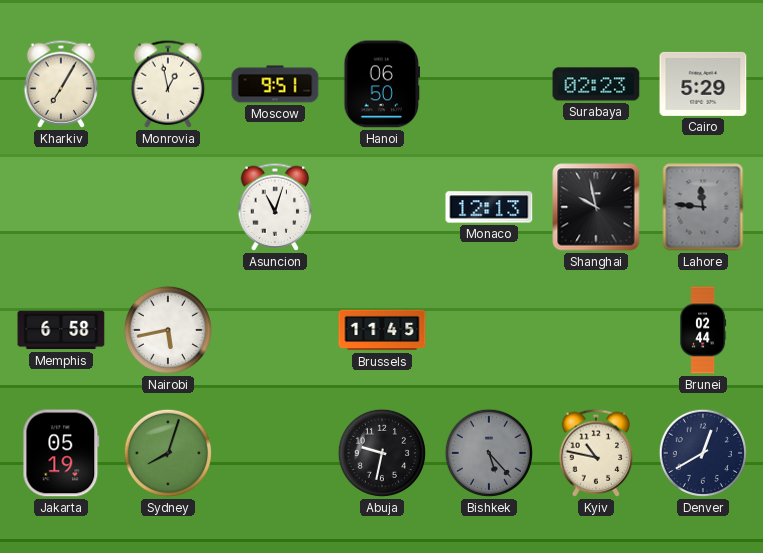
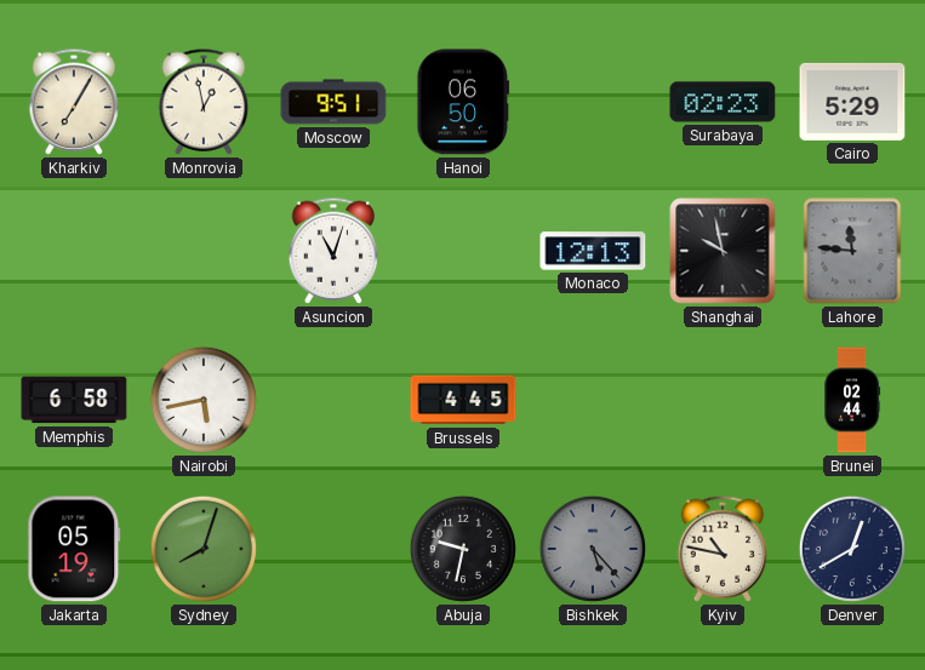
Brussels: 11:45 -> 4:45
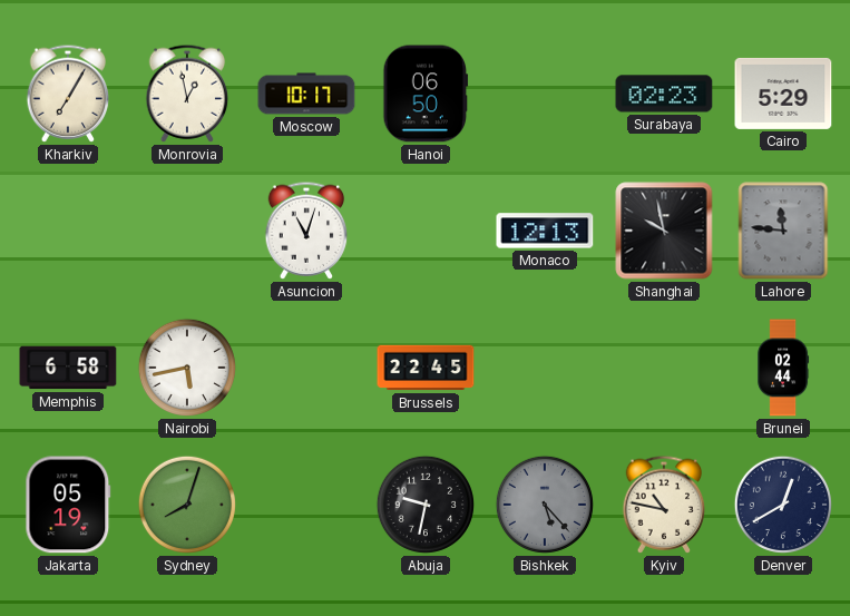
Moscow: 9:51 -> 10:17
Brussels: 4:45 -> 22:45
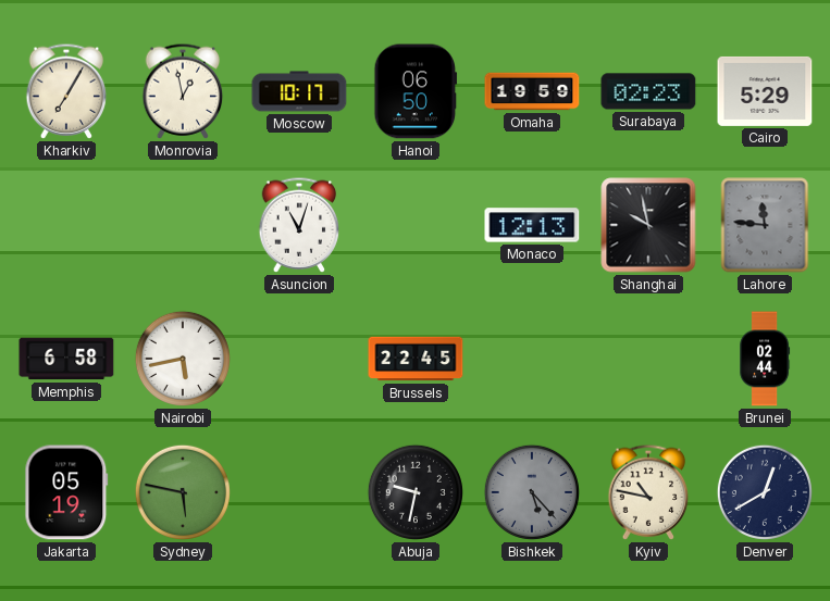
Omaha: none -> 19:59
Sydney: 8:03 -> 5:47
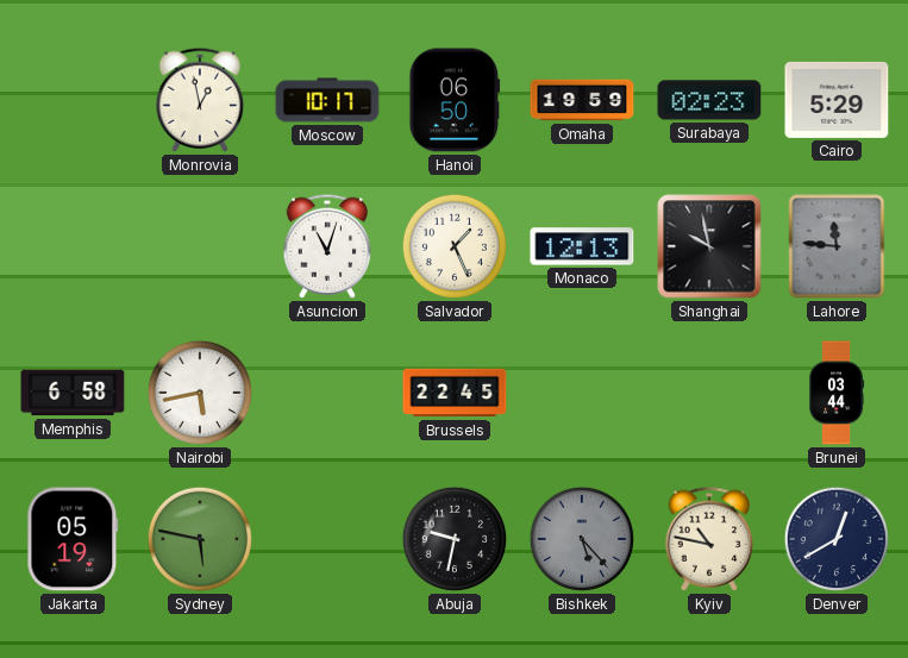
Kharkiv: 7:05 -> none
Salvador: none -> 1:26
Brunei: 02:44 -> 03:44
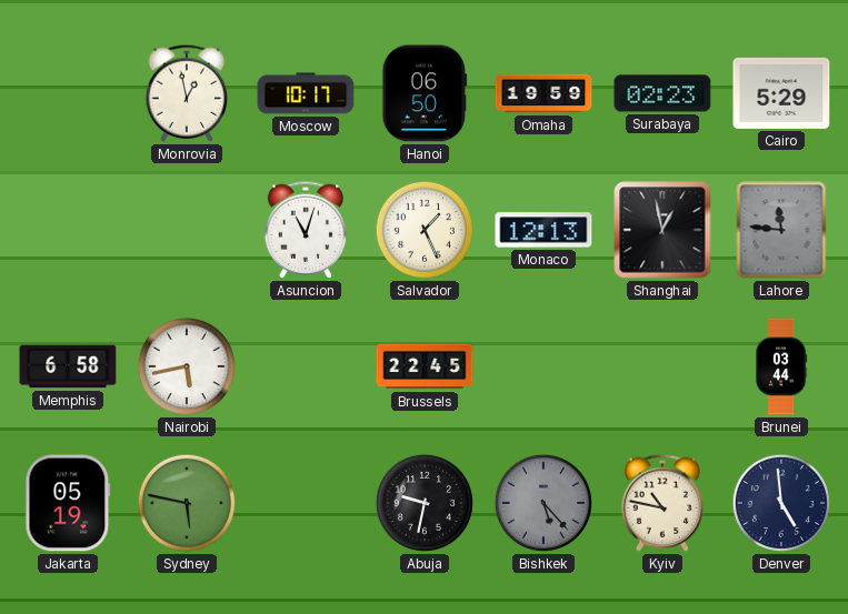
Shanghai: 9:58 -> 12:58
Denver: 12:40 -> 4:59
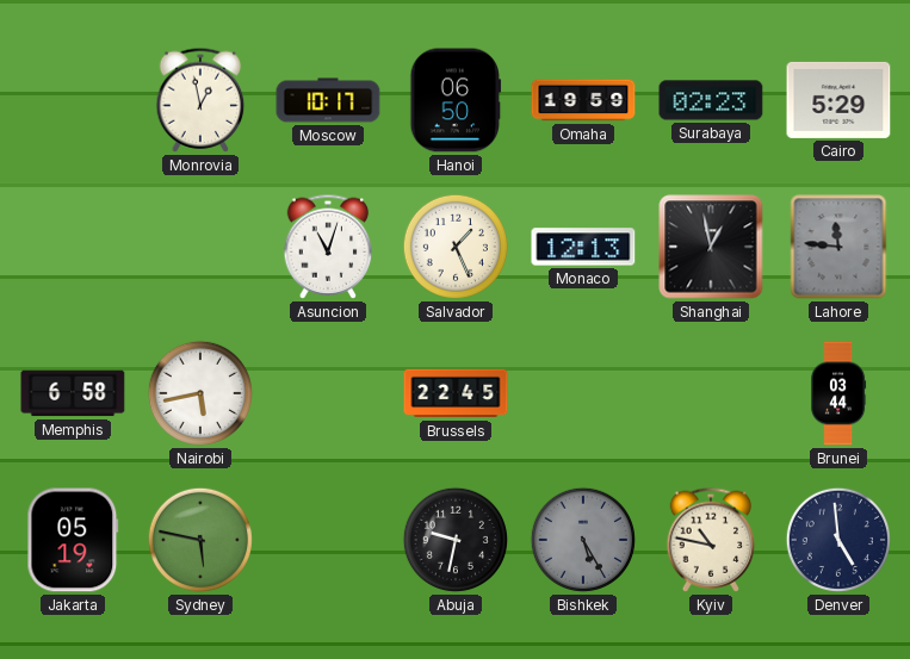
Bishkek: 5:23 -> 5:25
